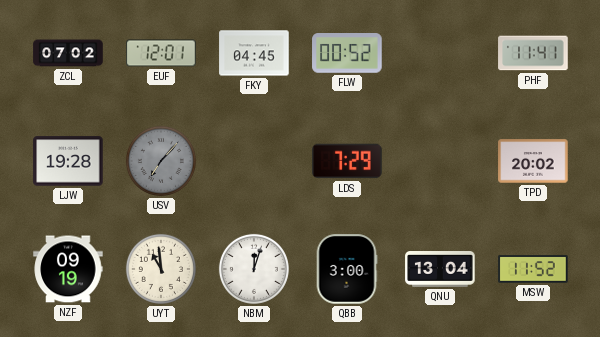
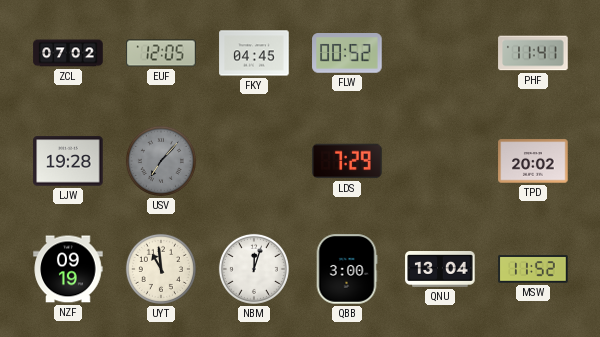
EUF: 12:01 -> 12:05
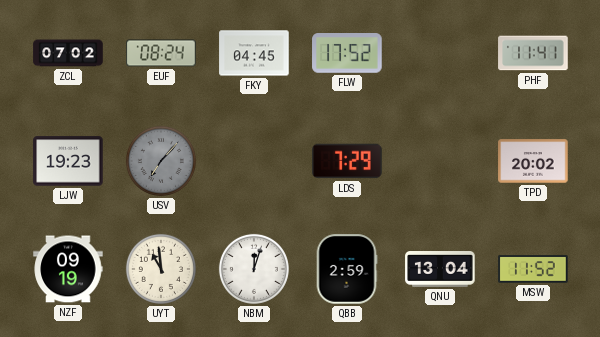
EUF: 12:05 -> 08:24
FLW: 00:52 -> 17:52
LJW: 19:28 -> 19:23
QBB: 3:00 -> 2:59
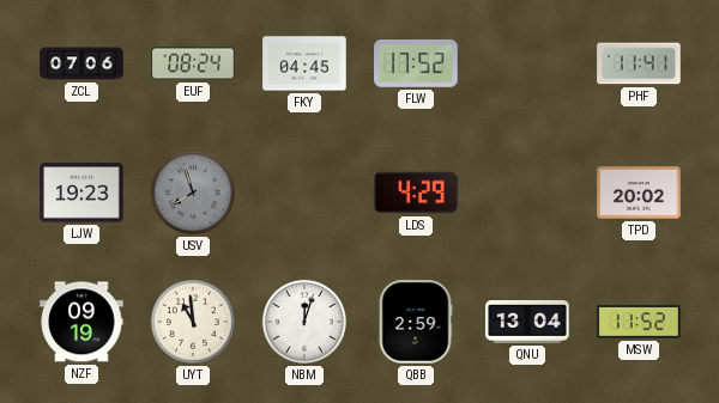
ZCL: 07:02 -> 07:06
USV: 7:07 -> 7:57
LDS: 7:29 -> 4:29
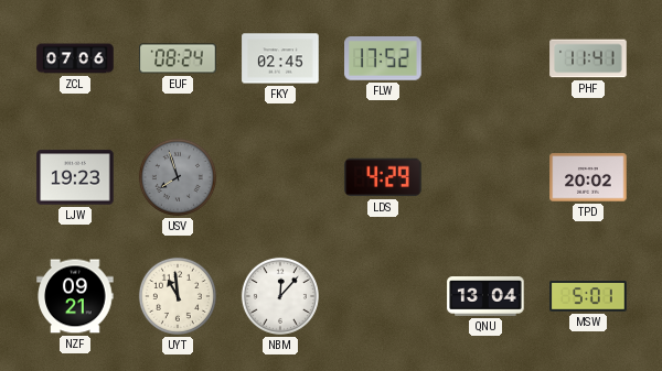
FKY: 04:45 -> 02:45
NZF: 09:19 -> 09:21
NBM: 12:03 -> 12:07
QBB: 2:59 -> none
MSW: 11:52 -> 5:01
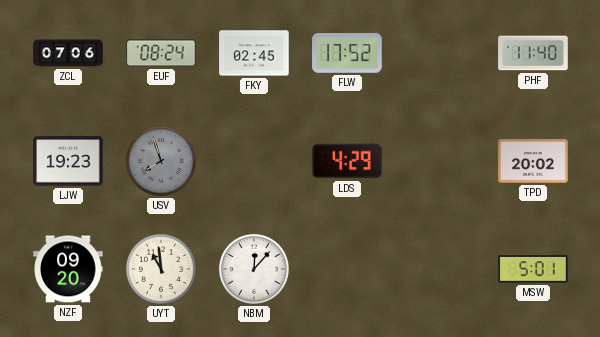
PHF: 11:41 -> 11:40
NZF: 09:21 -> 09:20
QNU: 13:04 -> none
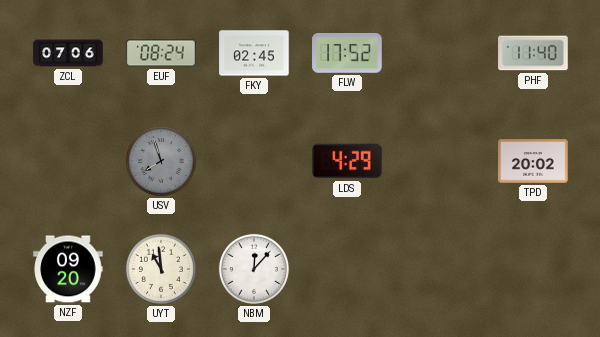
LJW: 19:23 -> none
MSW: 5:01 -> none
